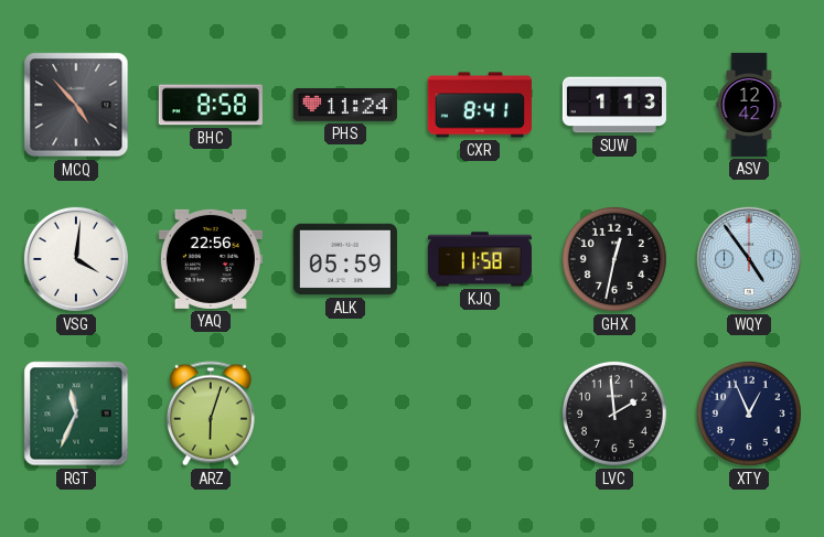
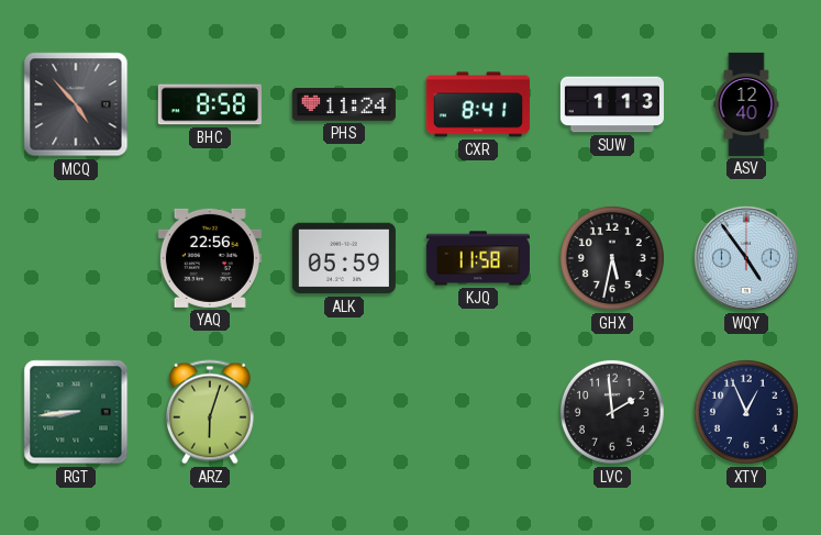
ASV: 12:42 -> 12:40
VSG: 4:01 -> none
GHX: 12:32 -> 5:32
RGT: 11:34 -> 8:44
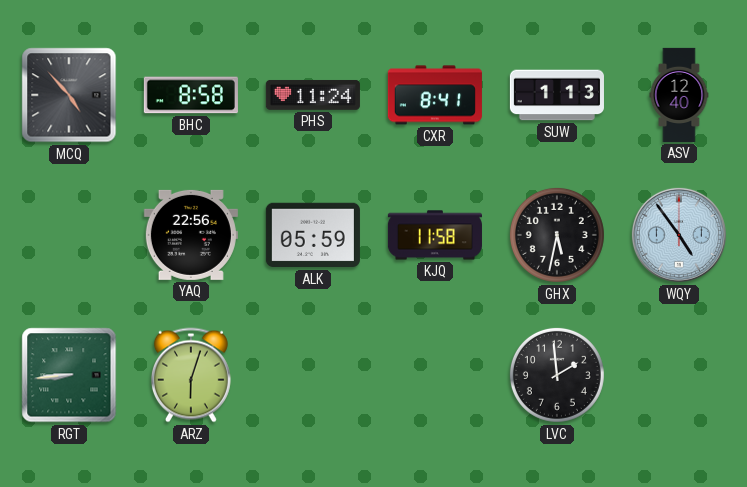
XTY: 12:56 -> none
